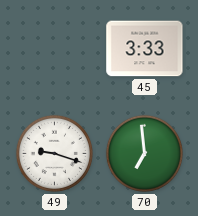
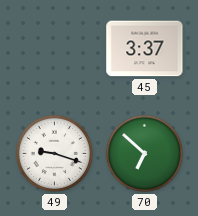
45: 3:33 -> 3:37
70: 6:59 -> 6:52
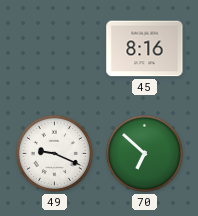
45: 3:37 -> 8:16
49: 9:18 -> 9:19
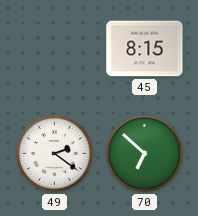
45: 8:16 -> 8:15
49: 9:19 -> 2:21
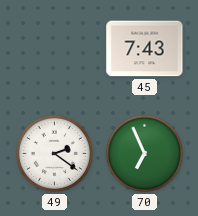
45: 8:15 -> 7:43
70: 6:52 -> 6:56
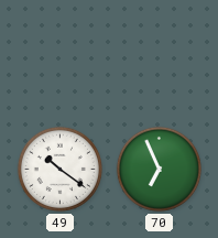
45: 7:43 -> none
49: 2:21 -> 10:21
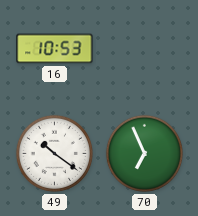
16: none -> 10:53
